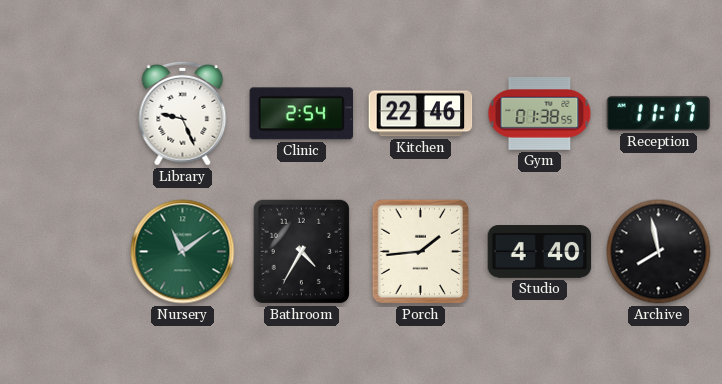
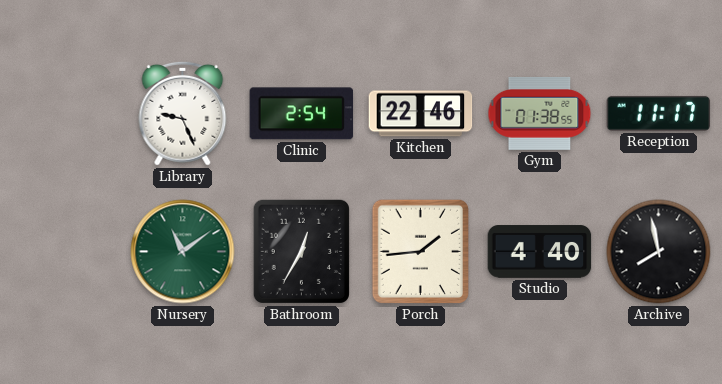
Bathroom: 4:35 -> 12:35
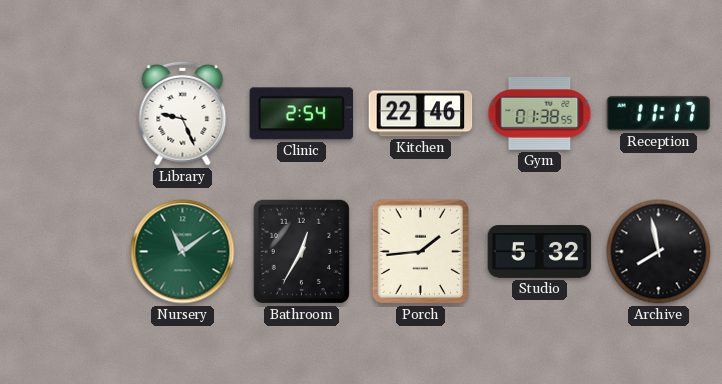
Studio: 4:40 -> 5:32
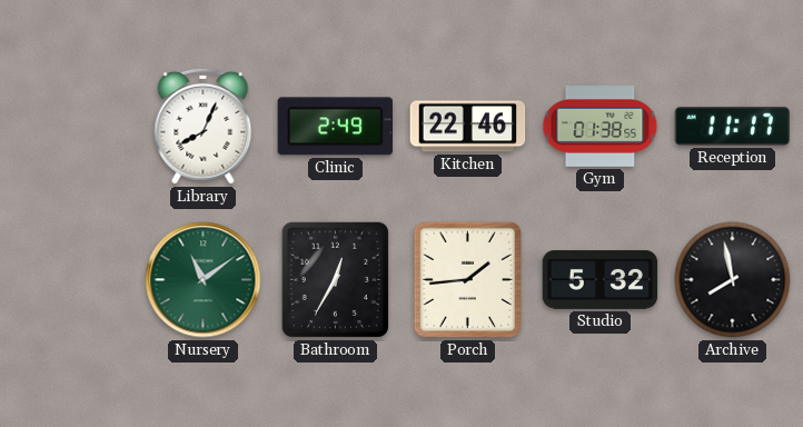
Library: 9:26 -> 8:04
Clinic: 2:54 -> 2:49
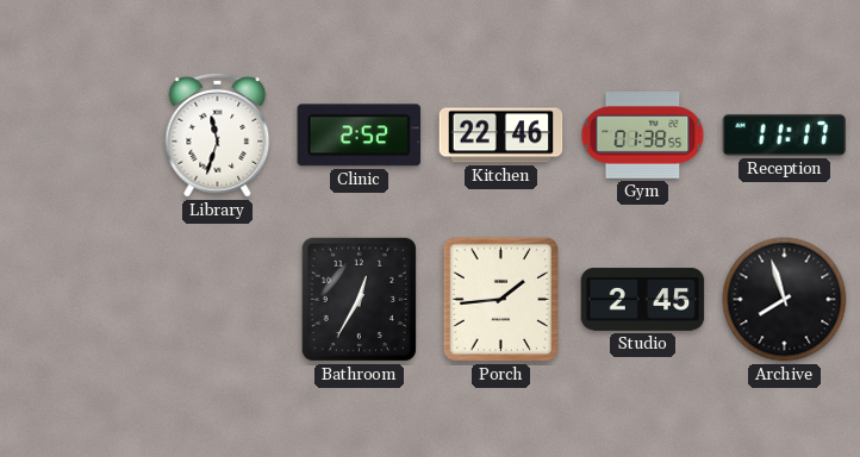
Library: 8:04 -> 11:33
Clinic: 2:49 -> 2:52
Nursery: 11:09 -> none
Studio: 5:32 -> 2:45
Archive: 7:58 -> 7:57
